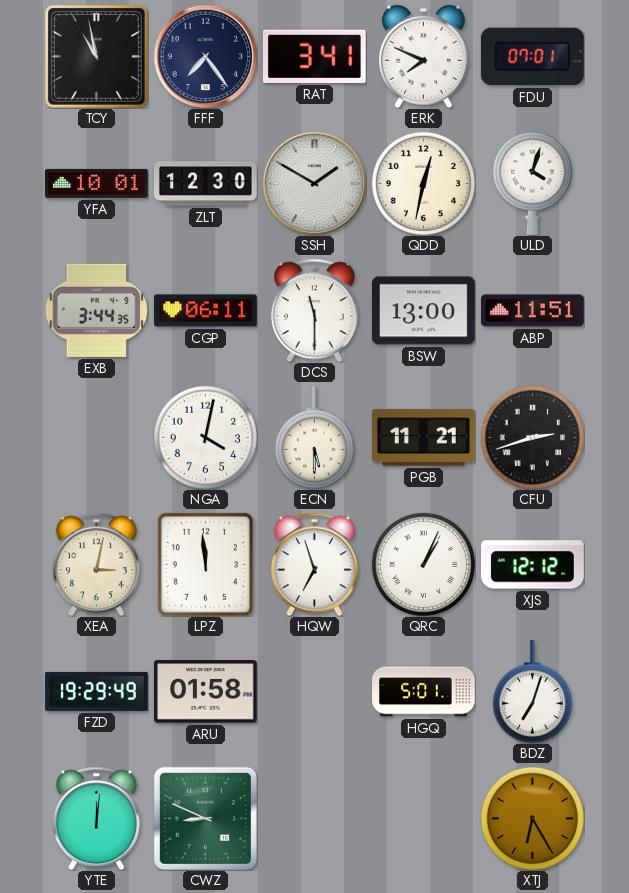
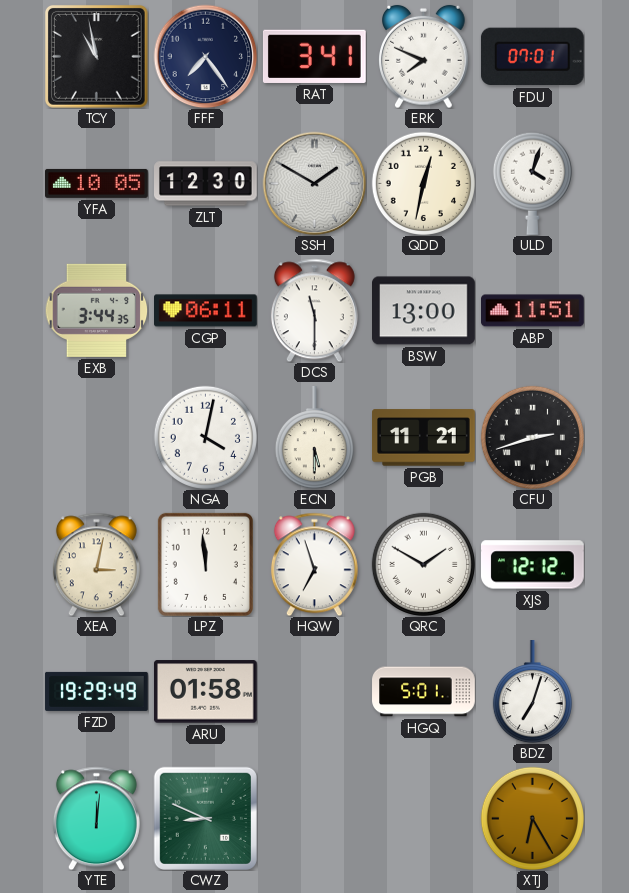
YFA: 10:01 -> 10:05
QRC: 1:04 -> 1:50
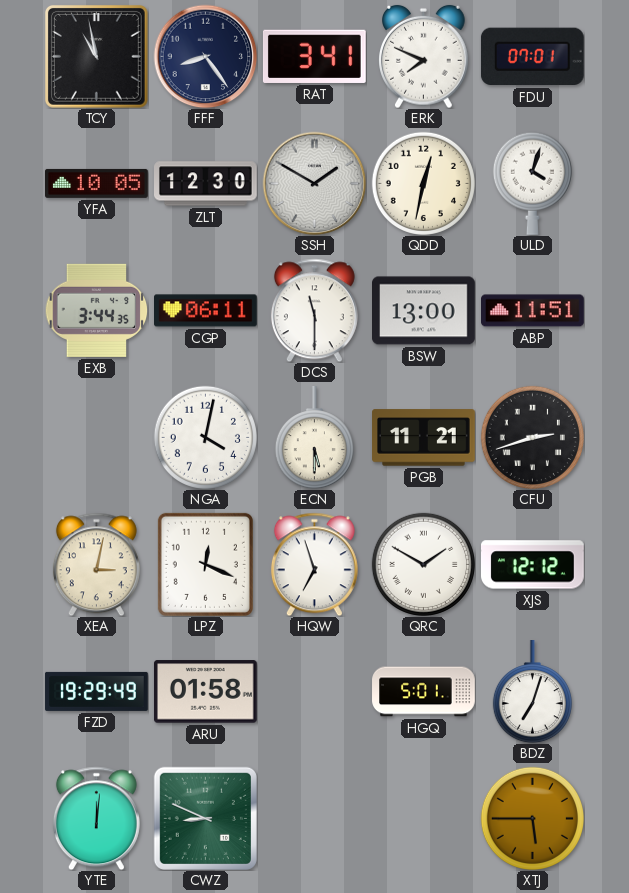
FFF: 7:24 -> 8:24
LPZ: 11:59 -> 12:19
XTJ: 6:25 -> 5:45
